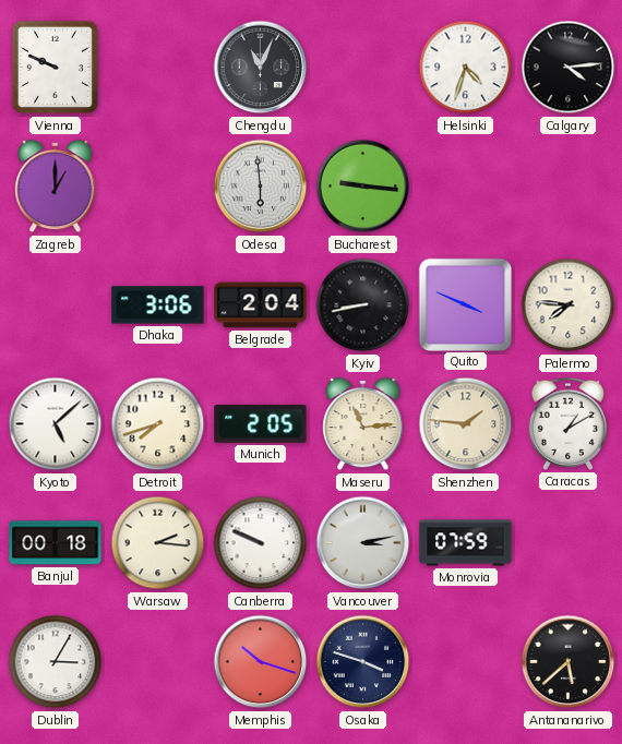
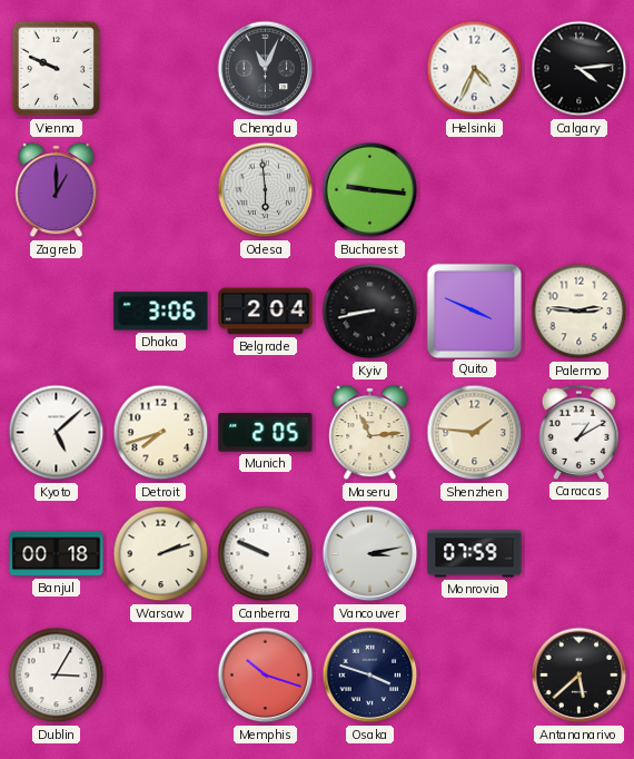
Helsinki: 4:33 -> 4:34
Palermo: 7:46 -> 2:46
Warsaw: 2:16 -> 2:12
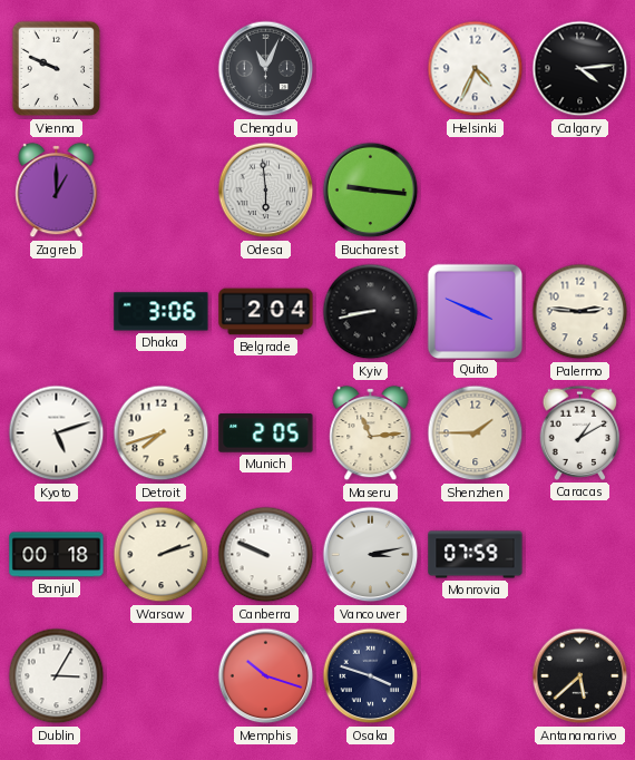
Kyoto: 5:08 -> 5:12
Shenzhen: 1:46 -> 1:45
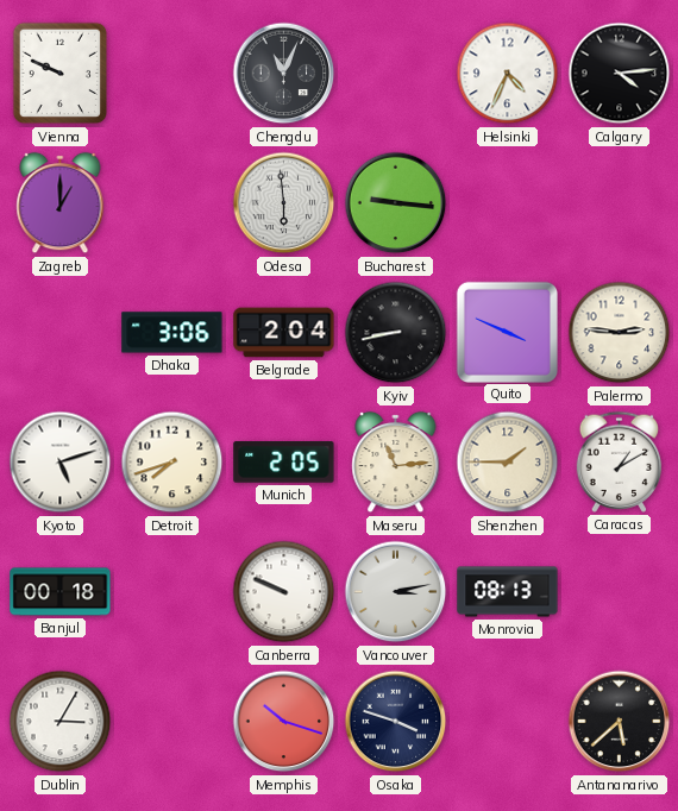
Warsaw: 2:12 -> none
Monrovia: 07:59 -> 08:13
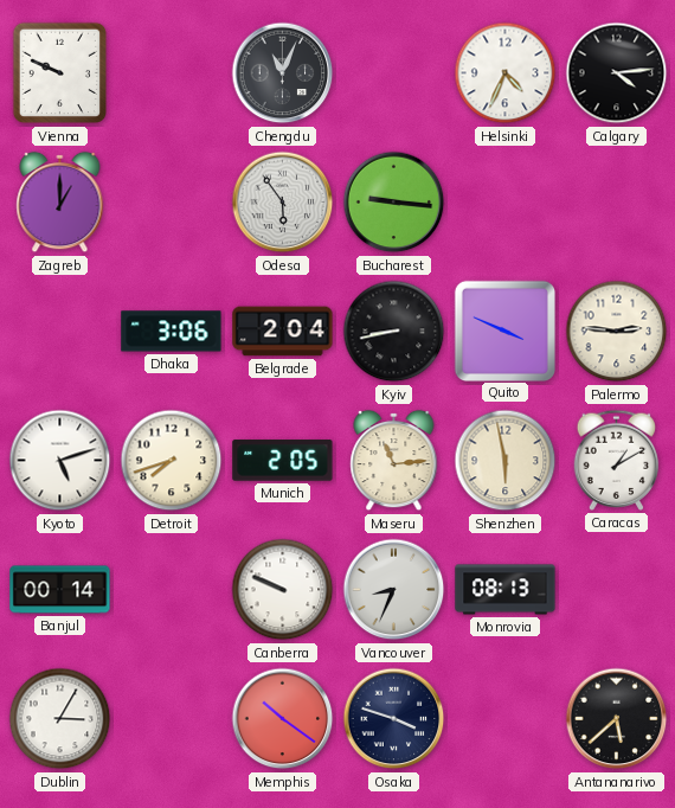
Odesa: 5:59 -> 5:54
Shenzhen: 1:45 -> 5:58
Banjul: 00:18 -> 00:14
Vancouver: 3:13 -> 8:34
Memphis: 10:18 -> 10:21
